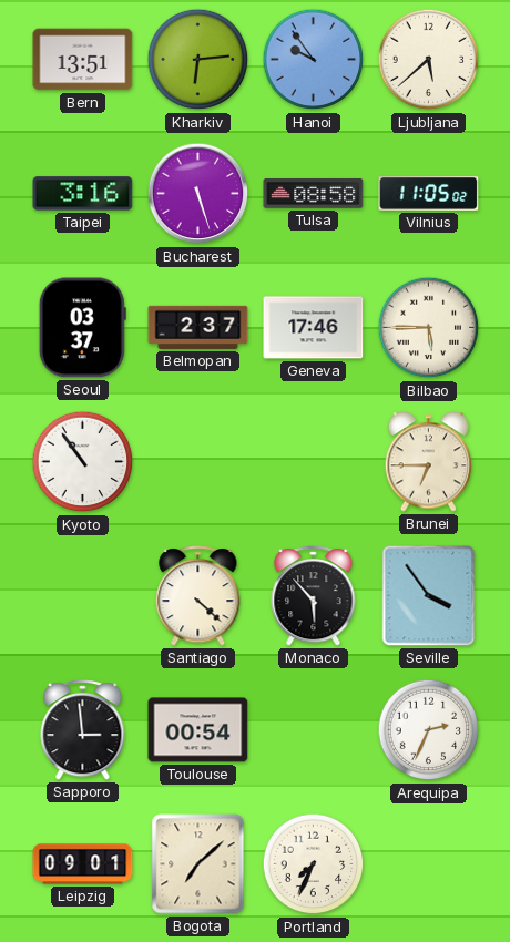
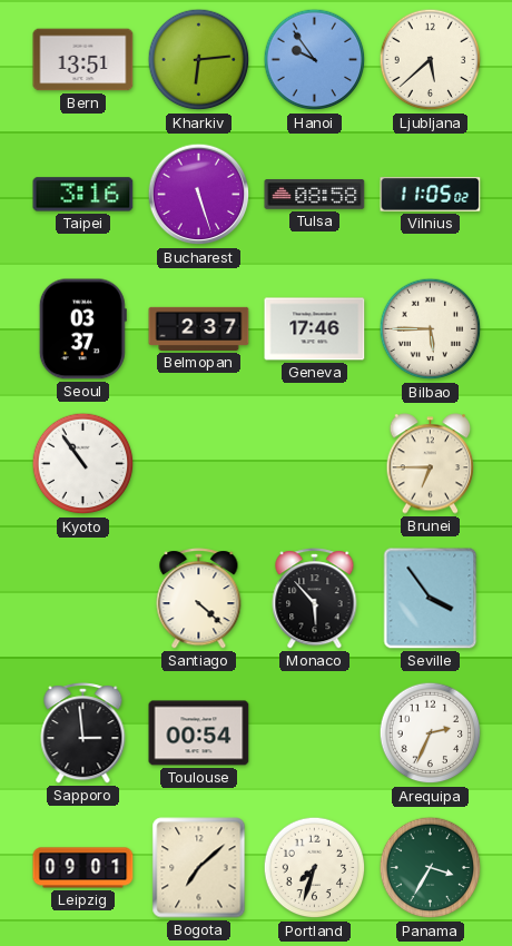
Portland: 7:34 -> 7:33
Panama: none -> 3:35
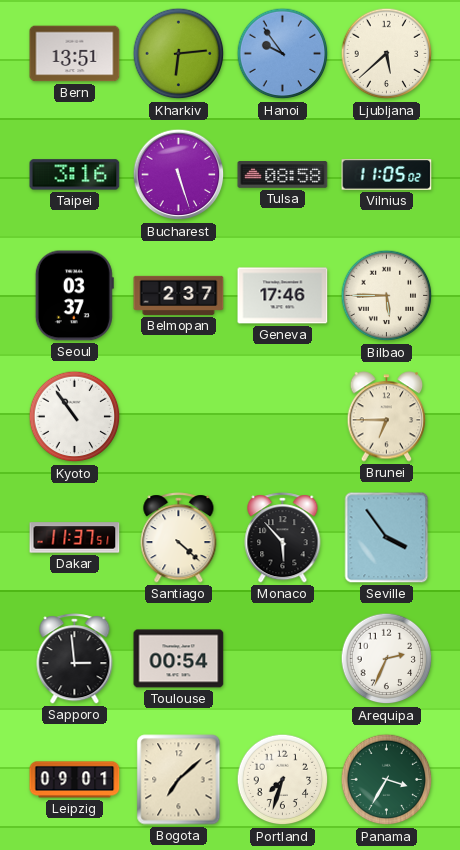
Dakar: none -> 11:37
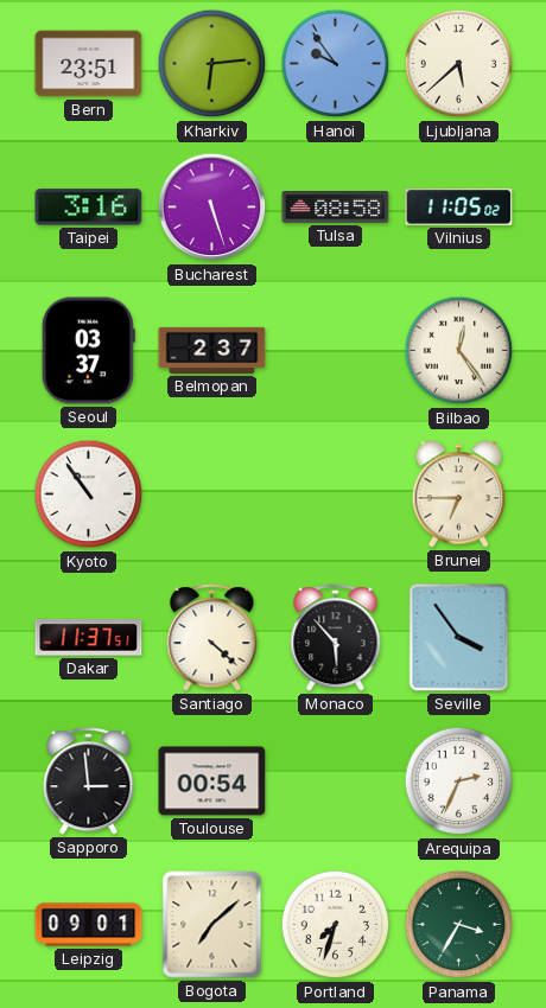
Bern: 13:51 -> 23:51
Geneva: 17:46 -> none
Bilbao: 5:45 -> 12:24
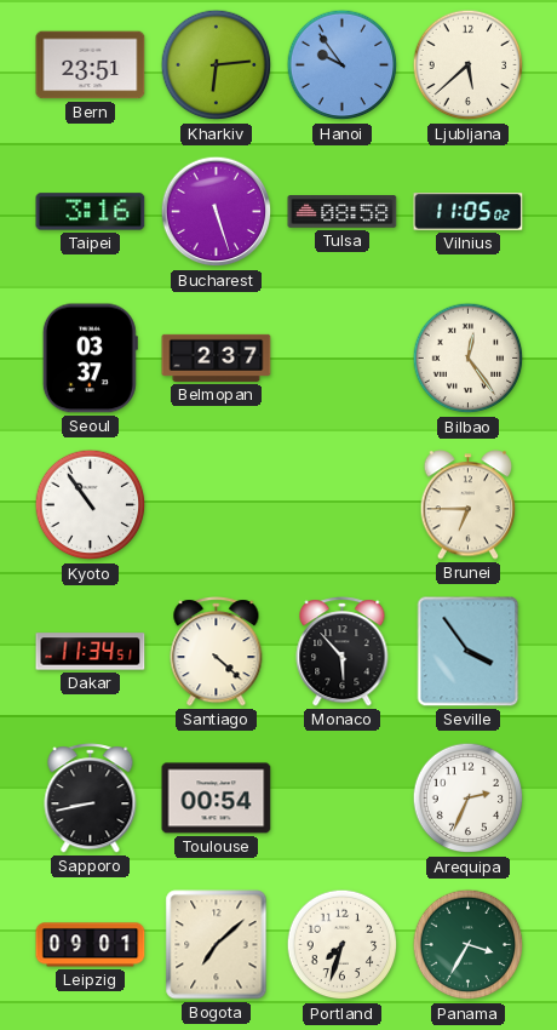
Dakar: 11:37 -> 11:34
Sapporo: 2:59 -> 8:43
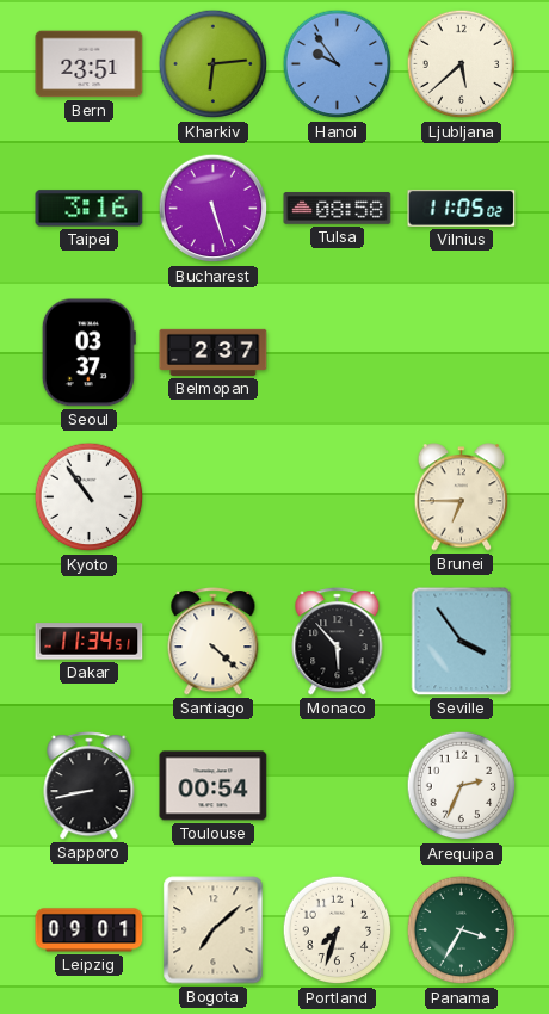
Bilbao: 12:24 -> none
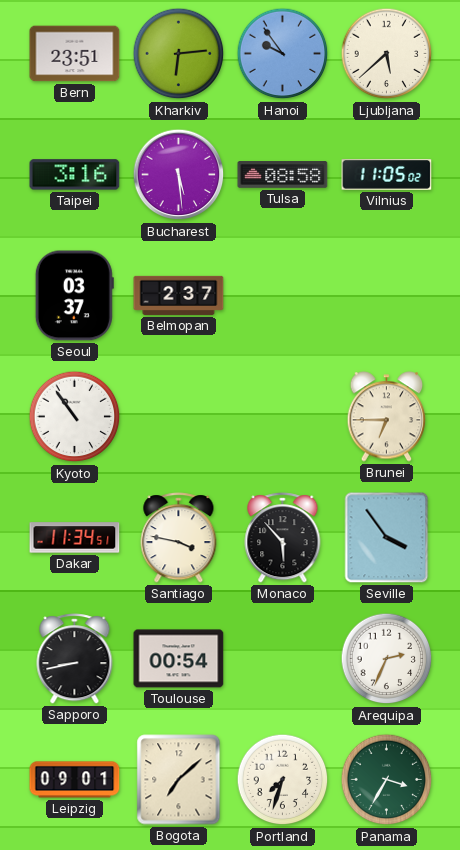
Bucharest: 5:27 -> 5:29
Santiago: 4:22 -> 3:47
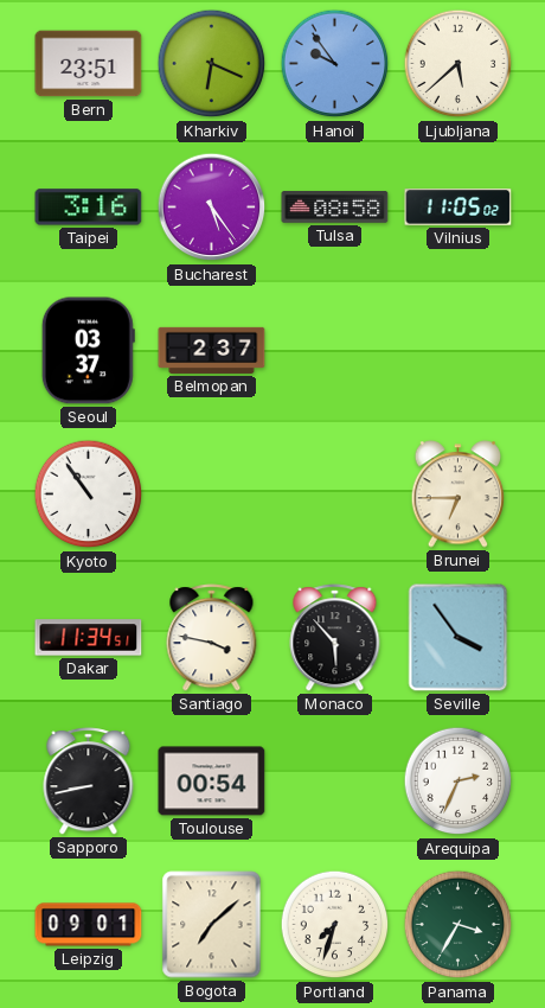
Kharkiv: 6:14 -> 6:19
Bucharest: 5:29 -> 5:24
